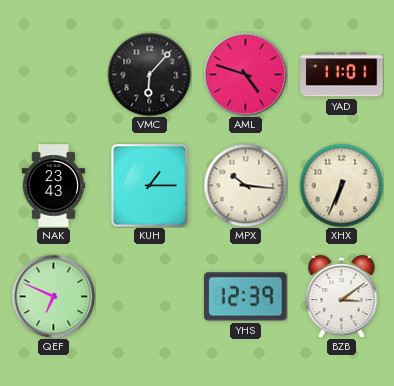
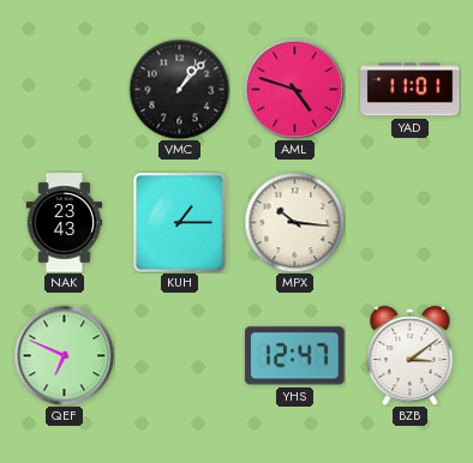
VMC: 6:07 -> 1:07
XHX: 6:34 -> none
YHS: 12:39 -> 12:47
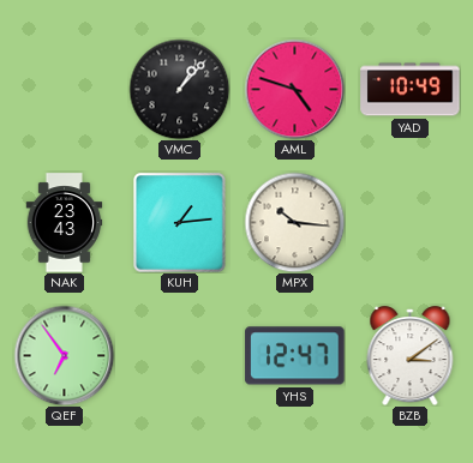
YAD: 11:01 -> 10:49
KUH: 1:15 -> 1:14
QEF: 6:49 -> 6:54
